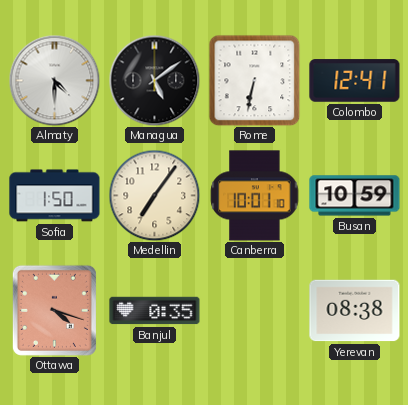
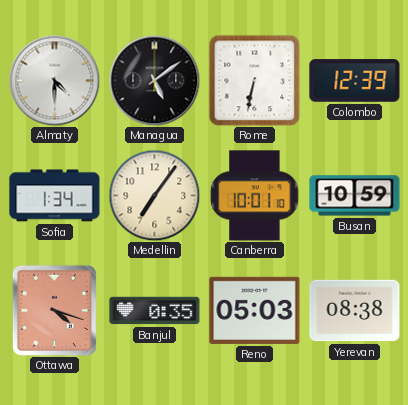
Colombo: 12:41 -> 12:39
Sofia: 1:50 -> 1:34
Reno: none -> 05:03
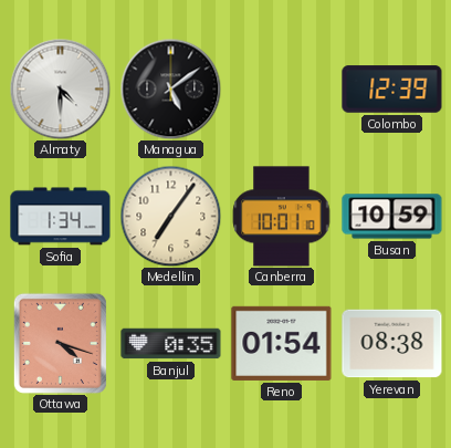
Rome: 6:32 -> none
Reno: 05:03 -> 01:54
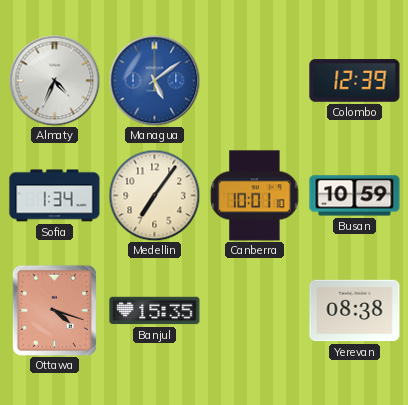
Almaty: 4:30 -> 4:34
Managua dial: black -> blue
Banjul: 0:35 -> 15:35
Reno: 01:54 -> none
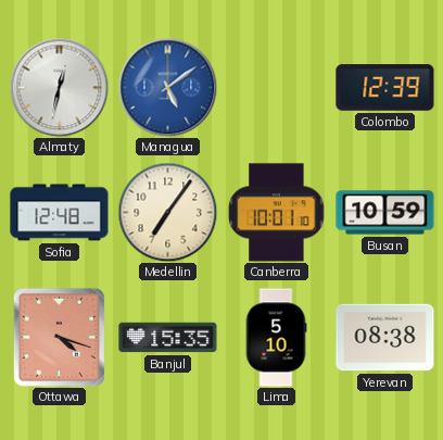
Almaty: 4:34 -> 12:32
Sofia: 1:34 -> 12:48
Lima: none -> 5:10
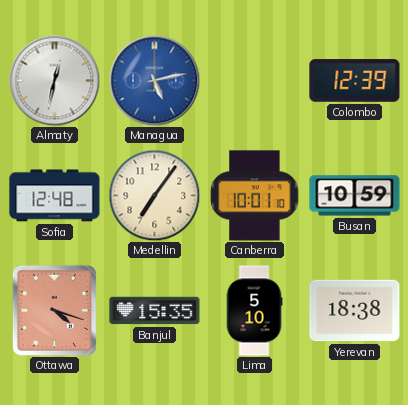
Managua: 5:09 -> 5:13
Yerevan: 08:38 -> 18:38
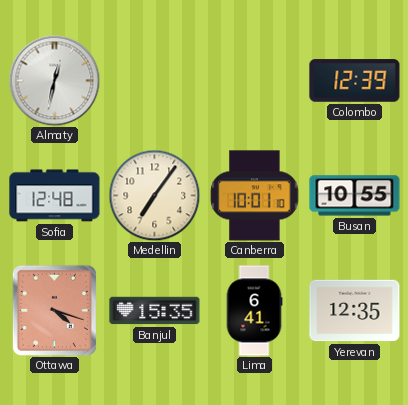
Managua: 5:13 -> none
Busan: 10:59 -> 10:55
Lima: 5:10 -> 6:41
Yerevan: 18:38 -> 12:35
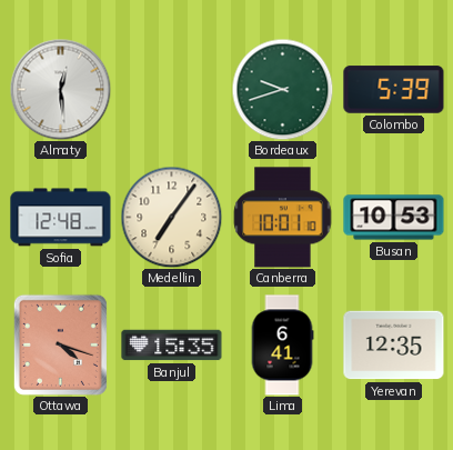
Almaty: 12:32 -> 12:29
Bordeaux: none -> 9:42
Colombo: 12:39 -> 5:39
Busan: 10:55 -> 10:53
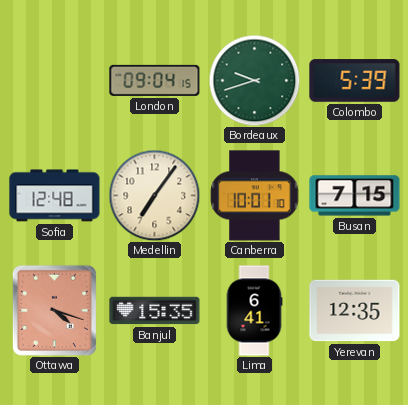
Almaty: 12:29 -> none
London: none -> 09:04
Busan: 10:53 -> 7:15
